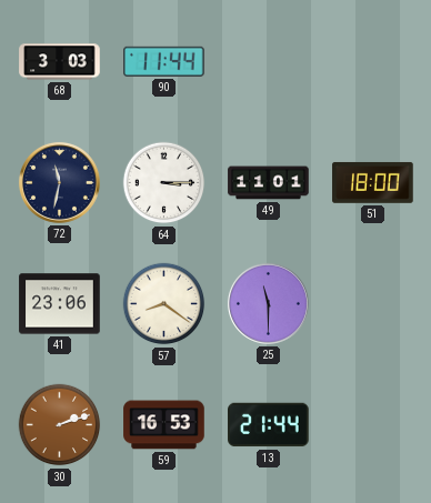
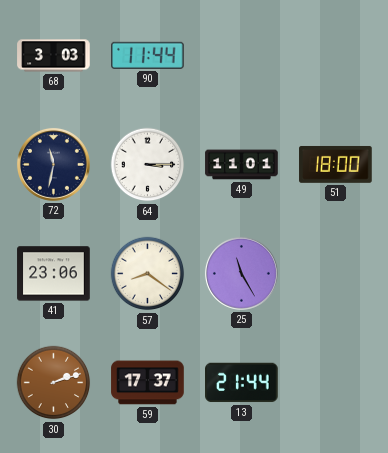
25: 11:30 -> 11:25
59: 16:53 -> 17:37
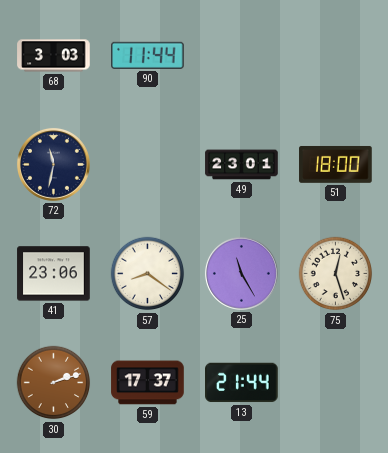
64: 3:15 -> none
49: 11:01 -> 23:01
75: none -> 12:27
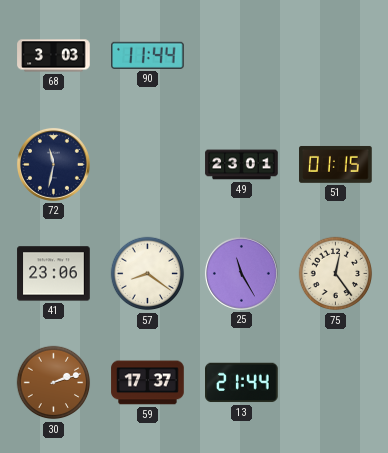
51: 18:00 -> 01:15
75: 12:27 -> 12:24
